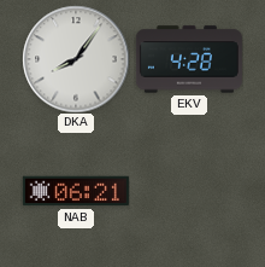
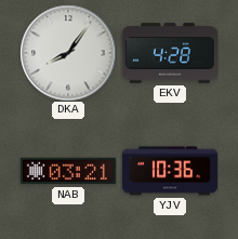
NAB: 06:21 -> 03:21
YJV: none -> 10:36
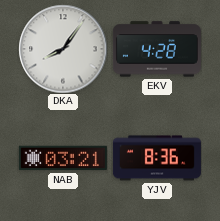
YJV: 10:36 -> 8:36
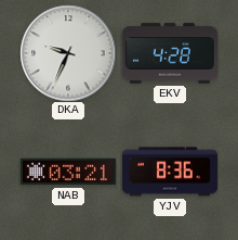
DKA: 8:06 -> 9:34
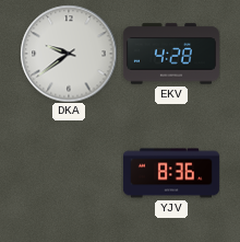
DKA: 9:34 -> 9:39
NAB: 03:21 -> none
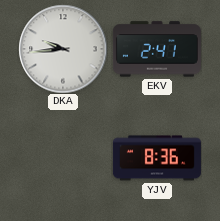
DKA: 9:39 -> 9:44
EKV: 4:28 -> 2:41
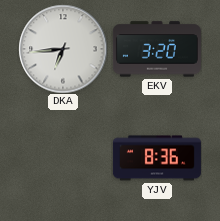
DKA: 9:44 -> 6:44
EKV: 2:41 -> 3:20
